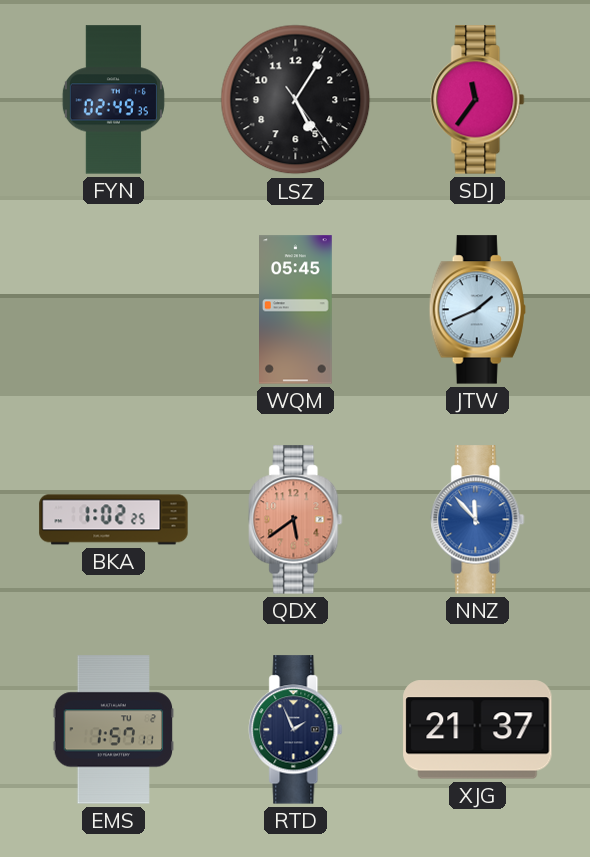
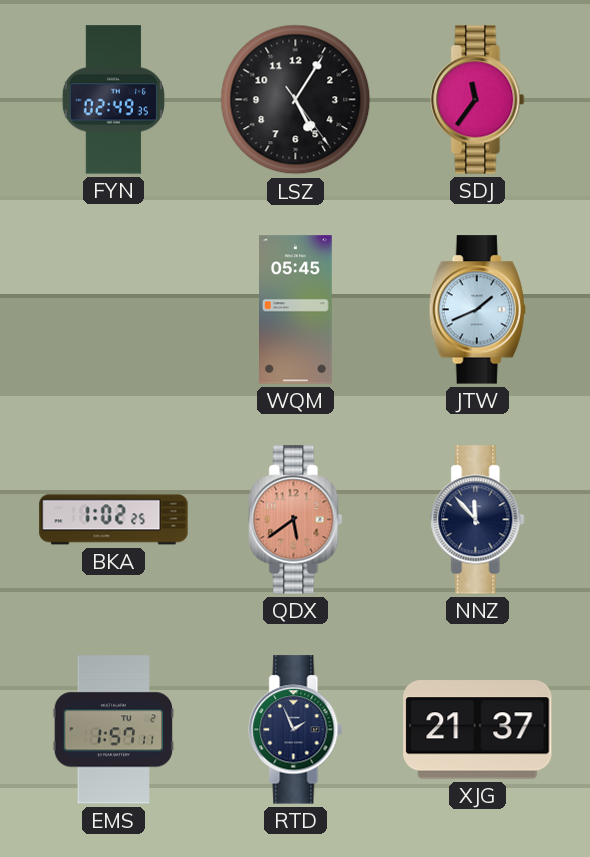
NNZ dial: blue -> navy
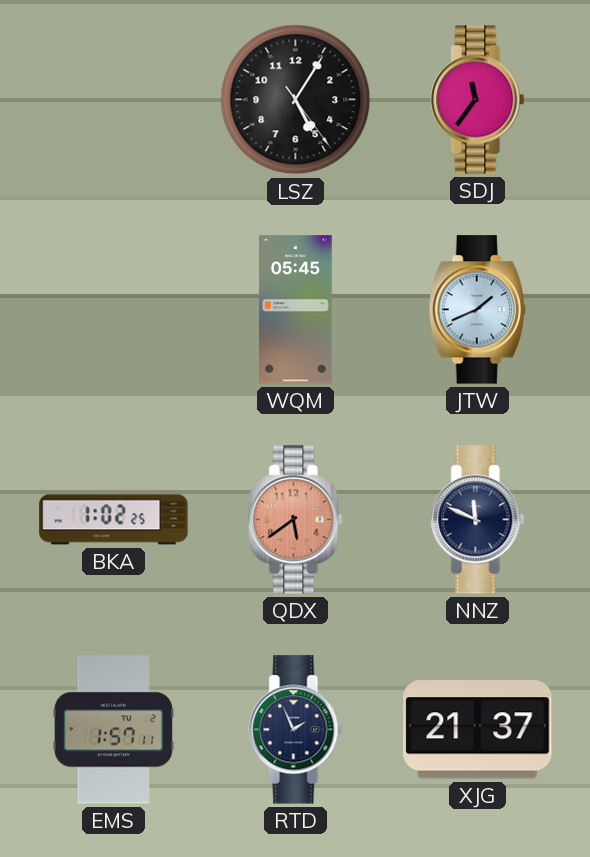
FYN: 02:49 -> none
NNZ: 11:53 -> 11:49
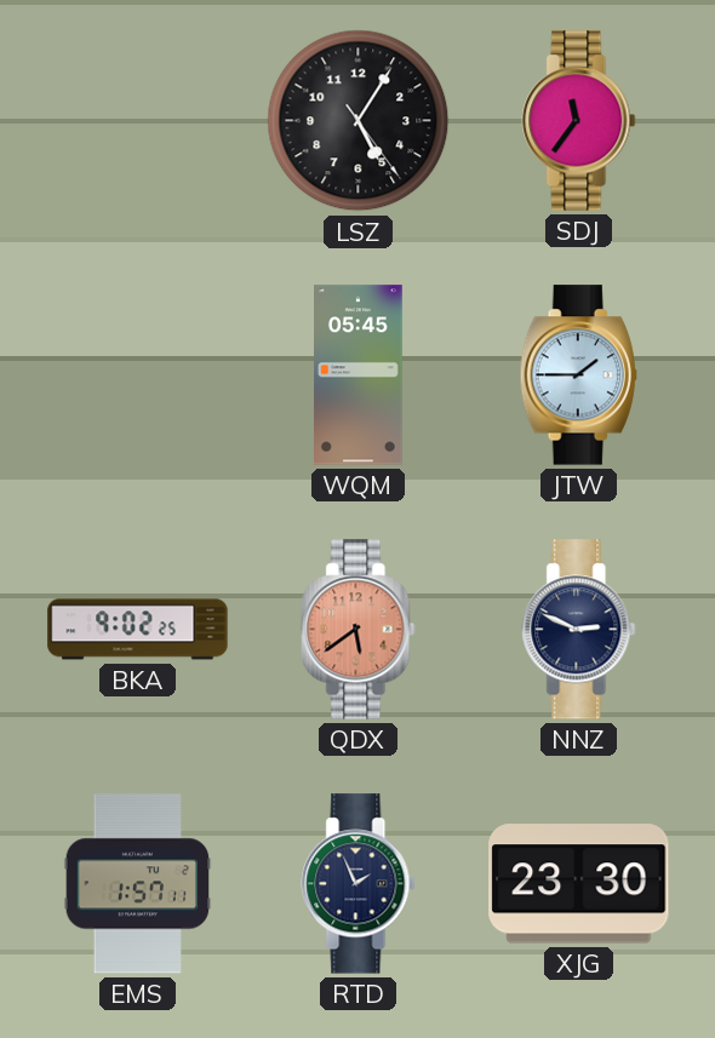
JTW: 1:41 -> 1:45
BKA: 1:02 -> 9:02
NNZ: 11:49 -> 2:49
XJG: 21:37 -> 23:30
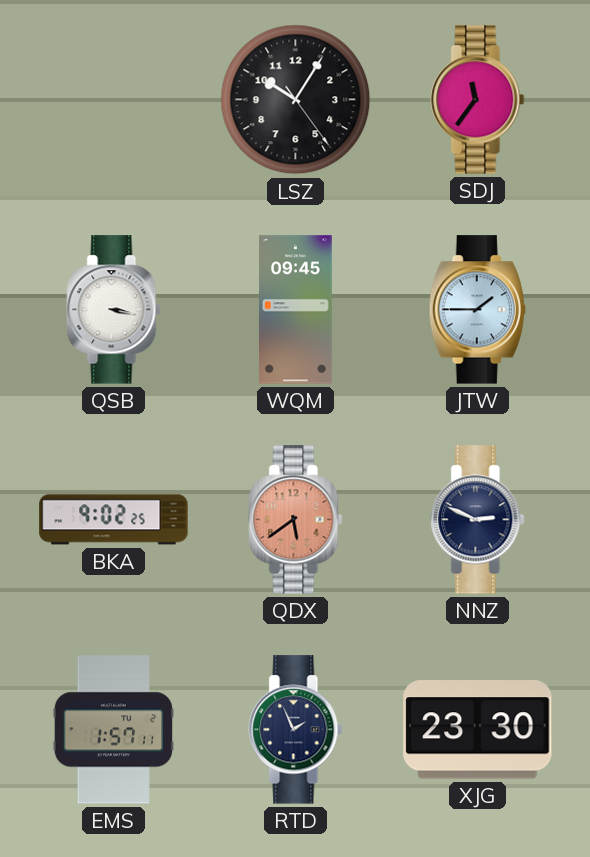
LSZ: 5:05 -> 10:05
QSB: none -> 3:17
WQM: 05:45 -> 09:45
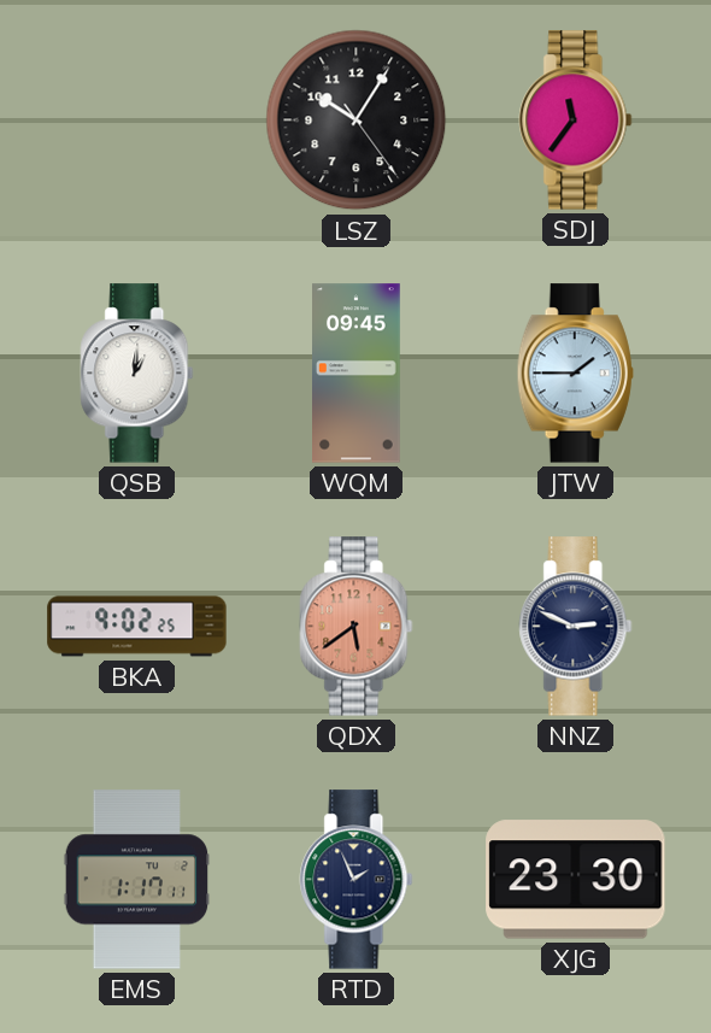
QSB: 3:17 -> 1:01
EMS: 1:57 -> 1:17
